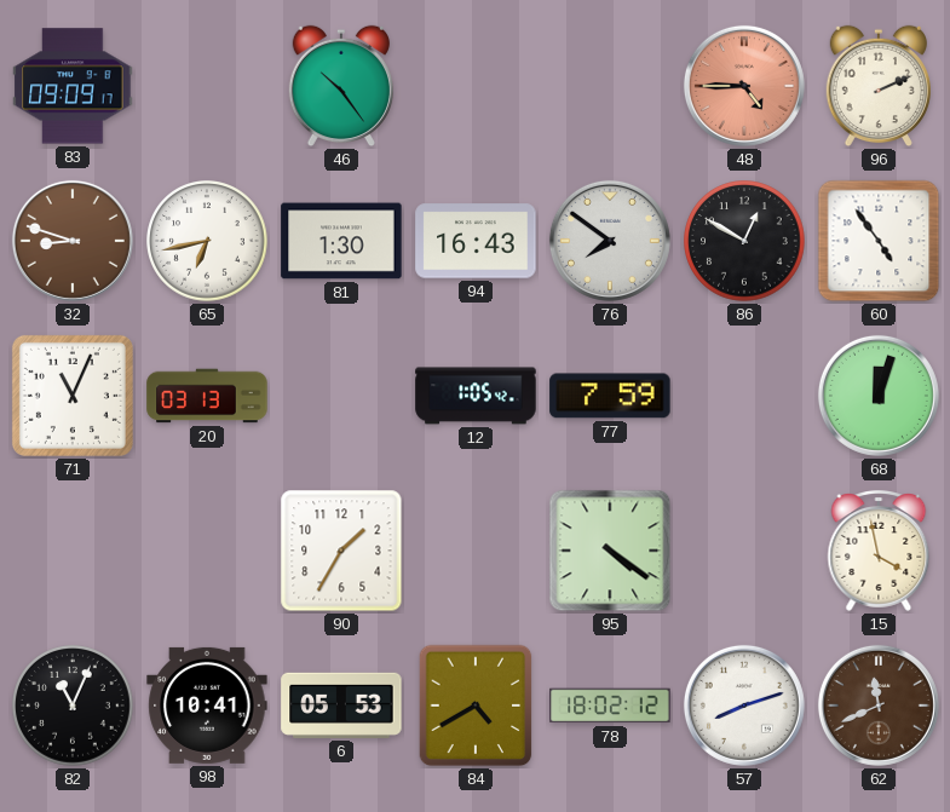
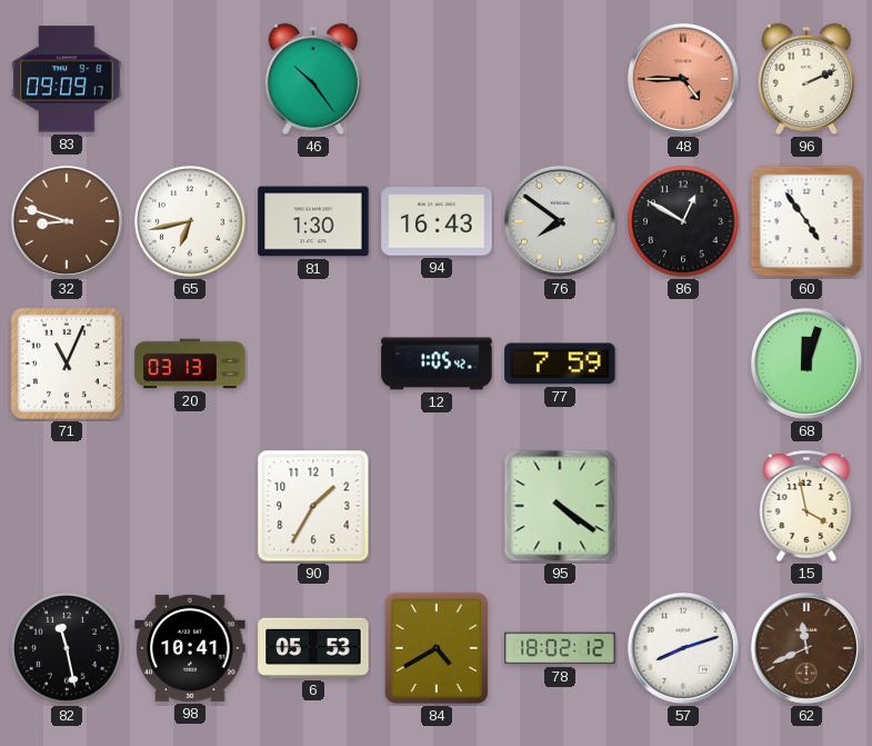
82: 11:04 -> 11:28
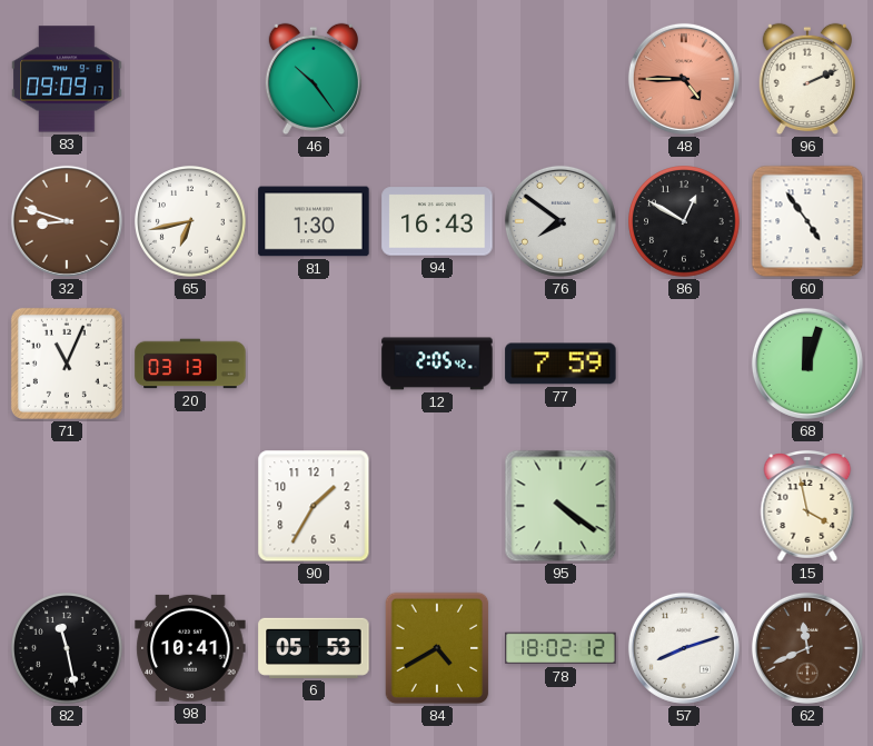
12: 1:05 -> 2:05
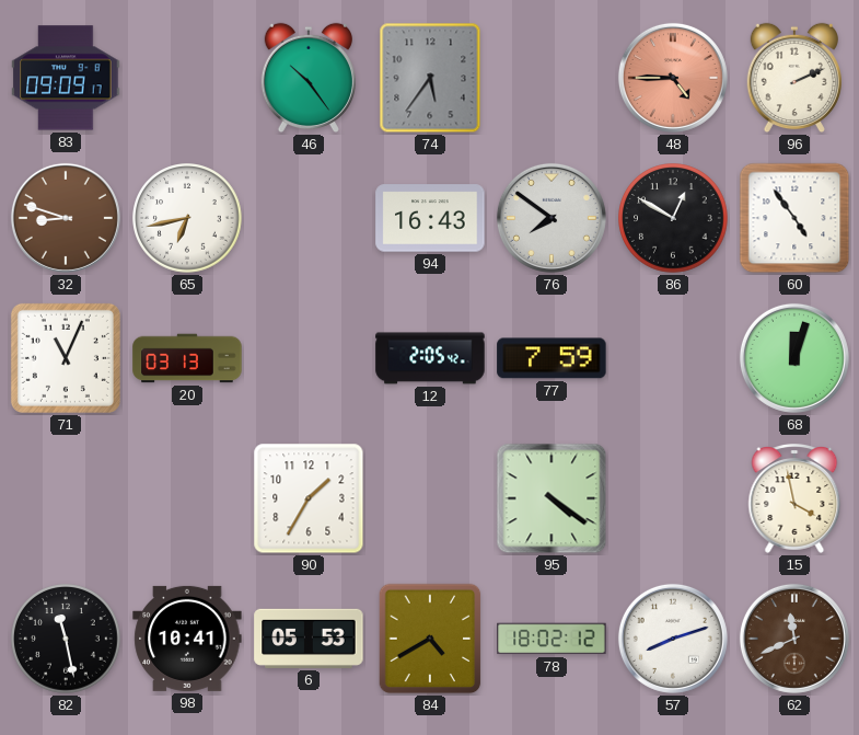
74: none -> 5:36
81: 1:30 -> none
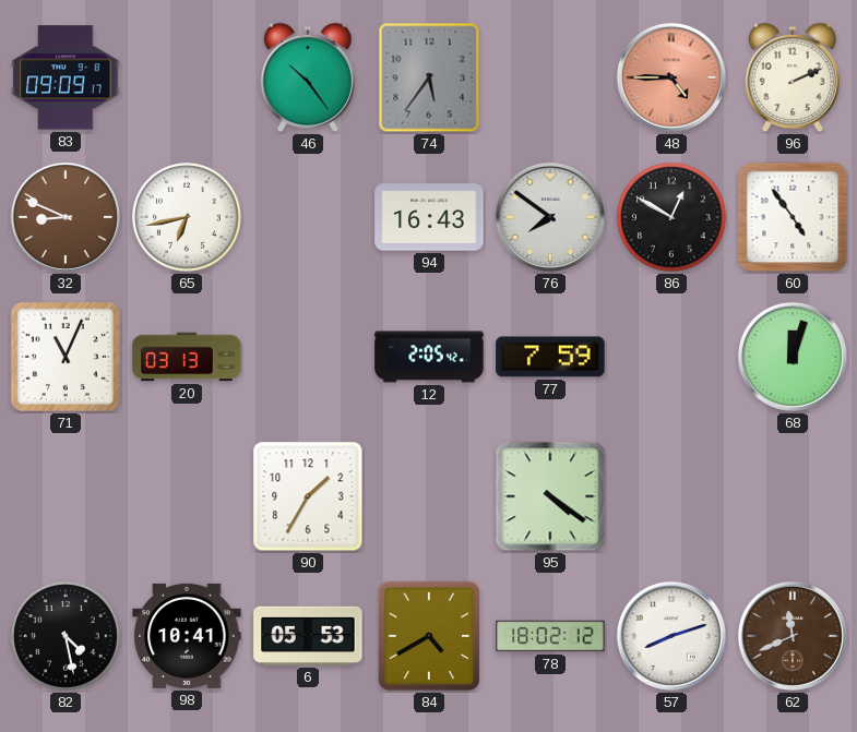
32: 8:48 -> 8:49
15: 3:58 -> none
82: 11:28 -> 4:28
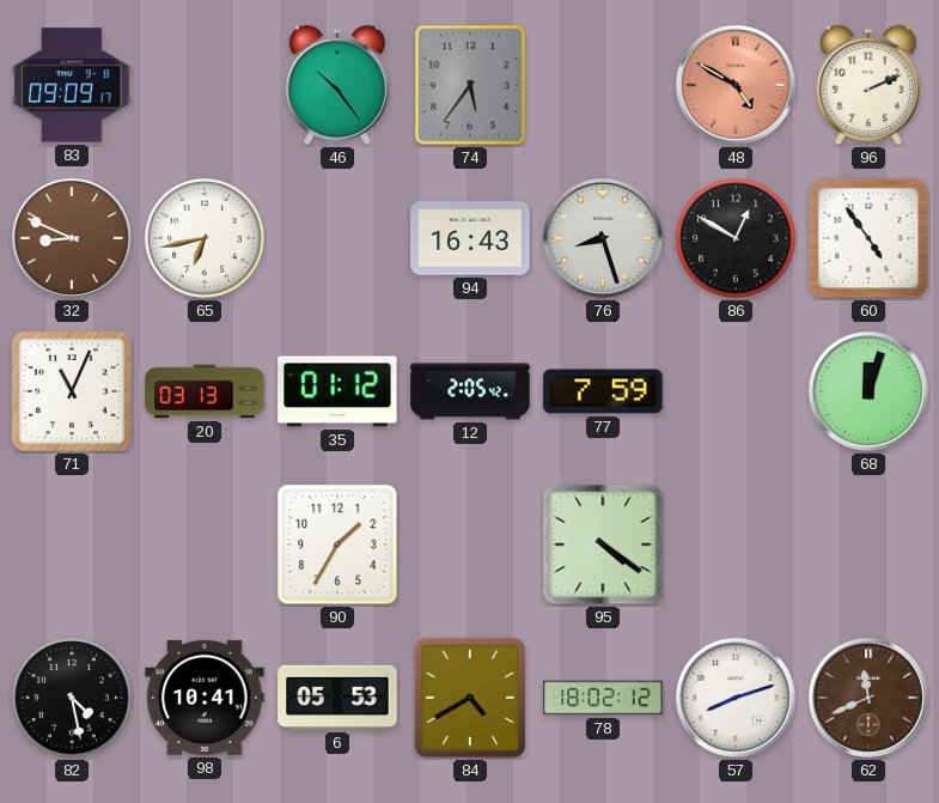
48: 4:45 -> 4:50
76: 7:51 -> 8:27
35: none -> 01:12
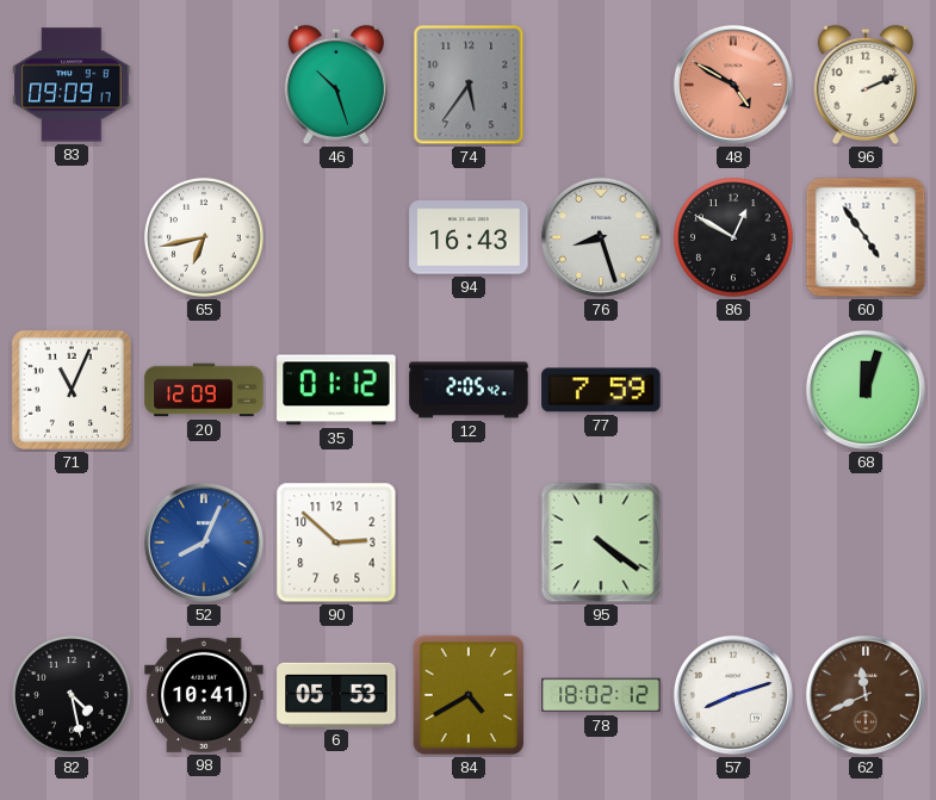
46: 10:24 -> 10:27
32: 8:49 -> none
20: 03:13 -> 12:09
52: none -> 8:04
90: 1:35 -> 2:52
